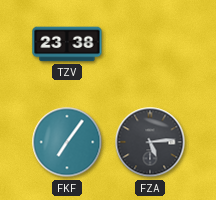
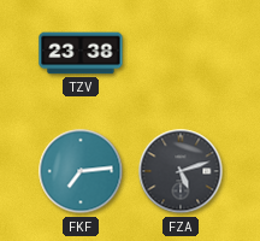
FKF: 7:06 -> 7:14
FZA: 5:14 -> 5:12
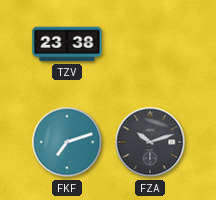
FKF: 7:14 -> 7:12
FZA: 5:12 -> 10:12
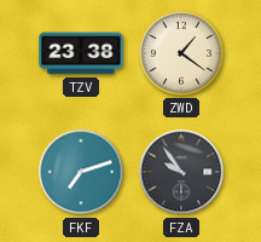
ZWD: none -> 1:21
FZA: 10:12 -> 9:54
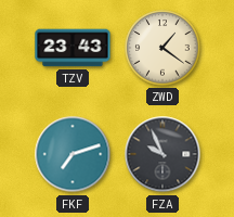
TZV: 23:38 -> 23:43
FZA: 9:54 -> 9:56
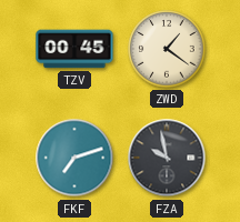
TZV: 23:43 -> 00:45
FZA: 9:56 -> 9:58
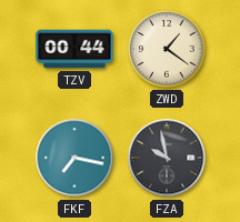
TZV: 00:45 -> 00:44
FKF: 7:12 -> 7:17
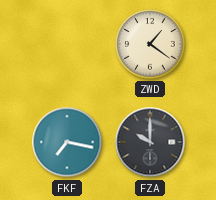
TZV: 00:44 -> none
FZA: 9:58 -> 10:00
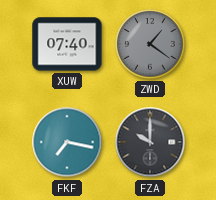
XUW: none -> 07:40
ZWD dial: cream -> grey
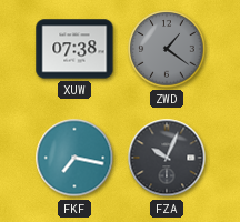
XUW: 07:40 -> 07:38
FZA: 10:00 -> 10:04
